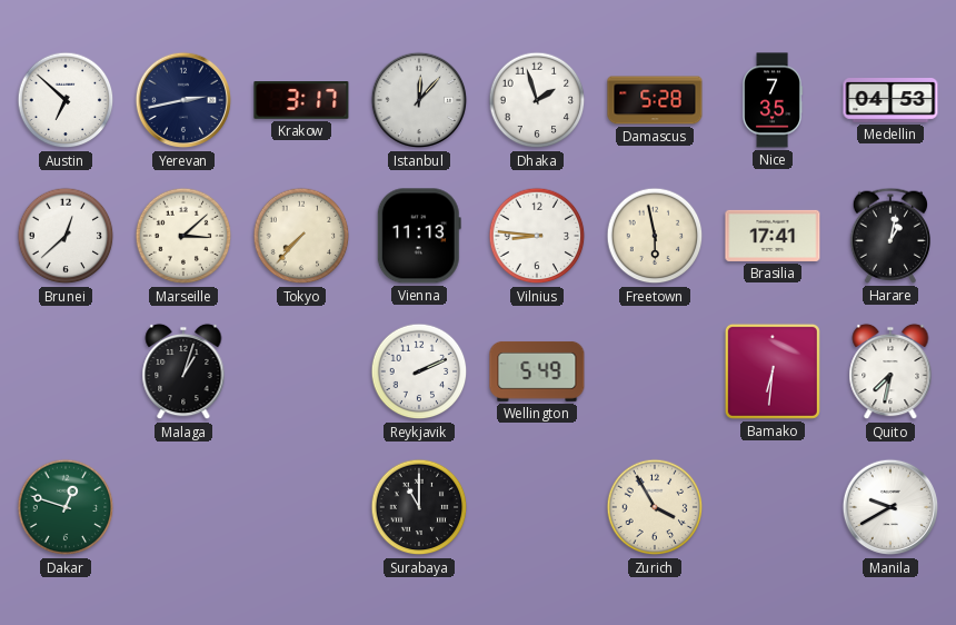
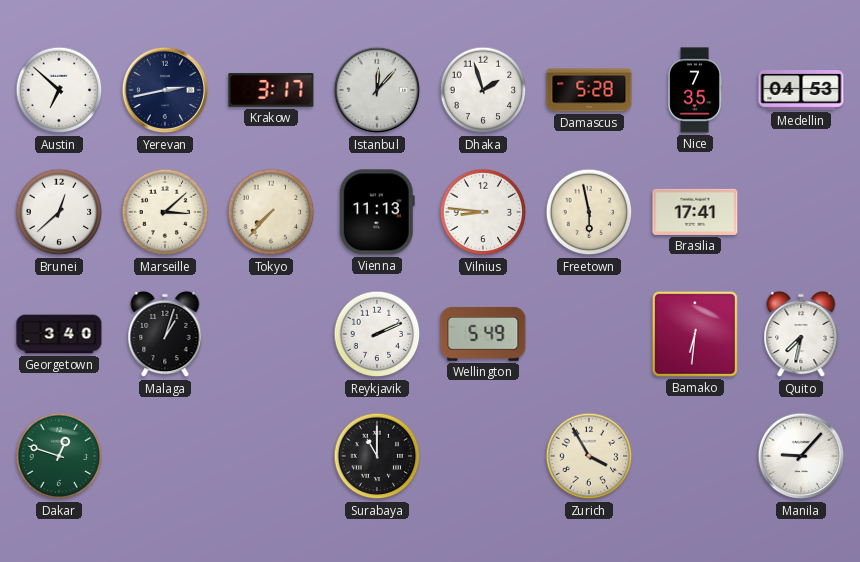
Harare: 1:02 -> none
Georgetown: none -> 3:40
Manila: 9:40 -> 9:07
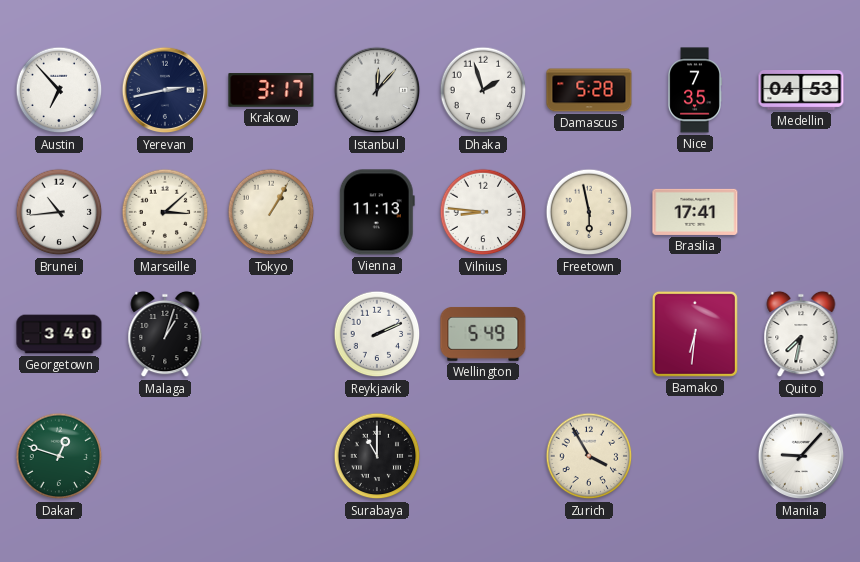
Austin: 6:52 -> 6:53
Brunei: 12:38 -> 10:44
Tokyo: 7:37 -> 1:05
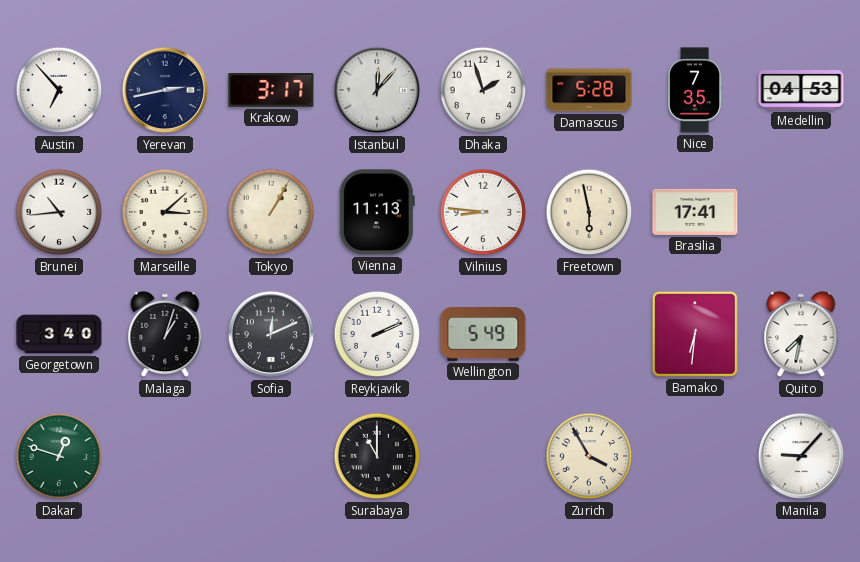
Sofia: none -> 12:11
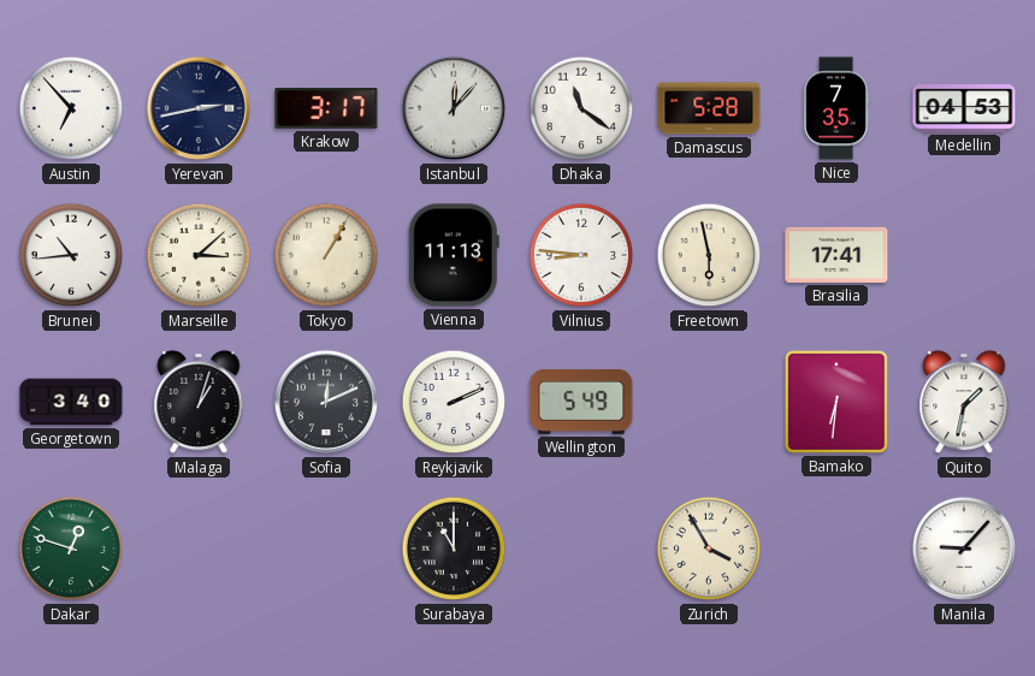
Dhaka: 1:57 -> 11:21
Quito: 7:32 -> 1:32
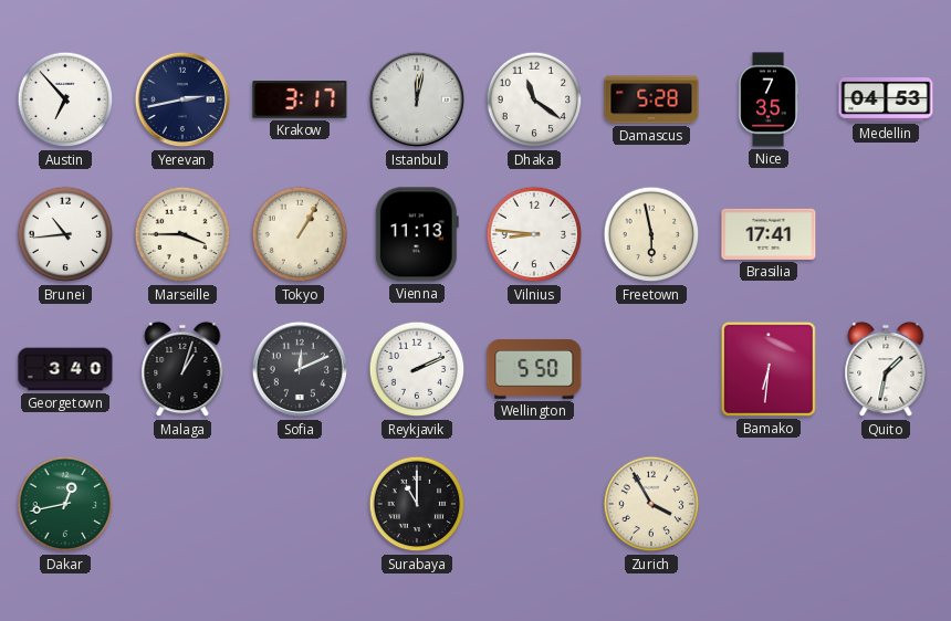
Istanbul: 12:07 -> 12:02
Marseille: 3:08 -> 3:45
Wellington: 5:49 -> 5:50
Dakar: 12:48 -> 12:43
Manila: 9:07 -> none
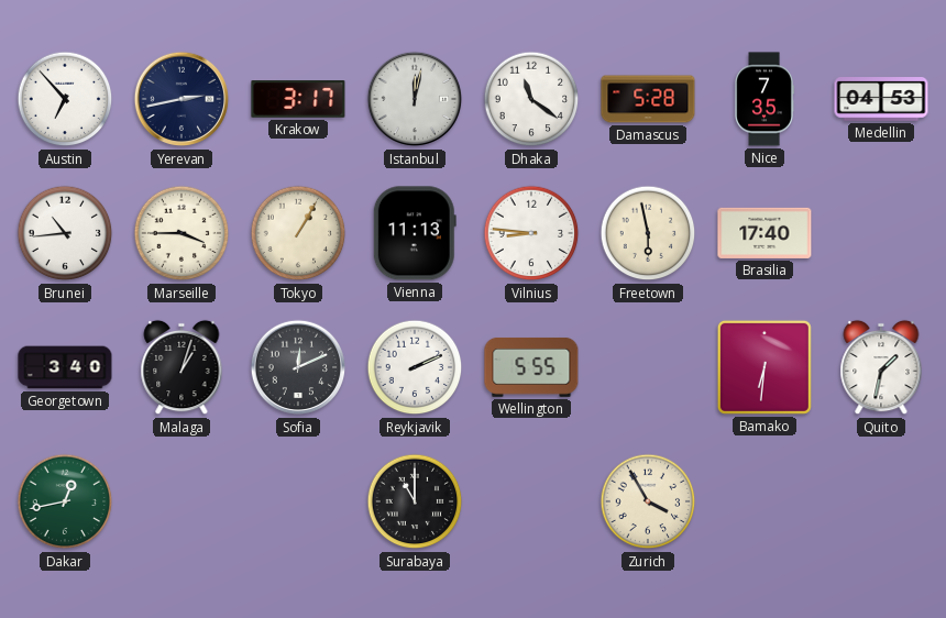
Brasilia: 17:41 -> 17:40
Wellington: 5:50 -> 5:55
